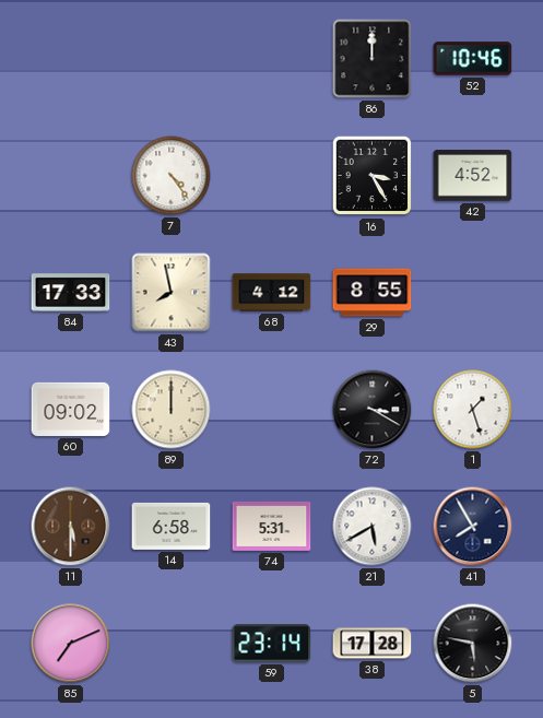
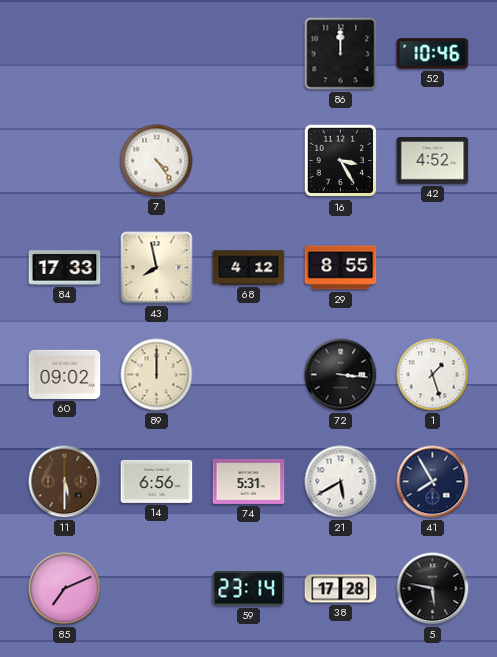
72: 3:20 -> 3:16
14: 6:58 -> 6:56
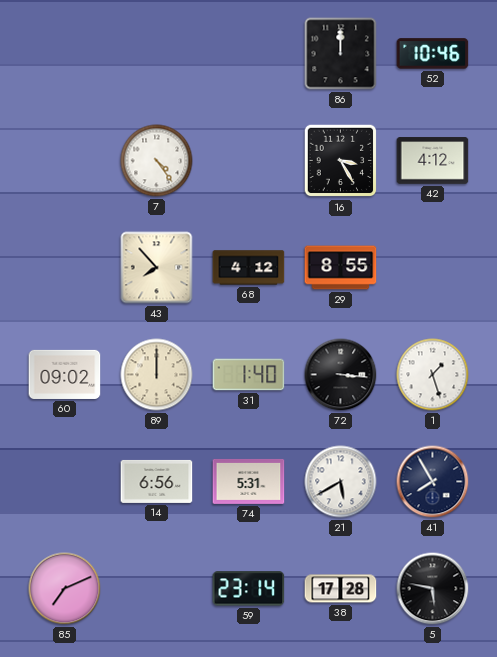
42: 4:52 -> 4:12
84: 17:33 -> none
43: 7:58 -> 7:53
31: none -> 1:40
11: 5:30 -> none
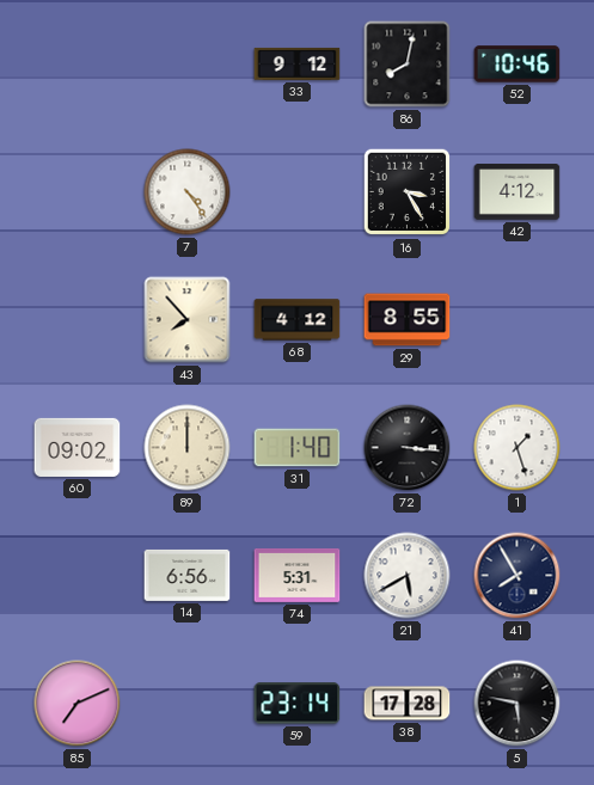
33: none -> 9:12
86: 12:00 -> 8:02
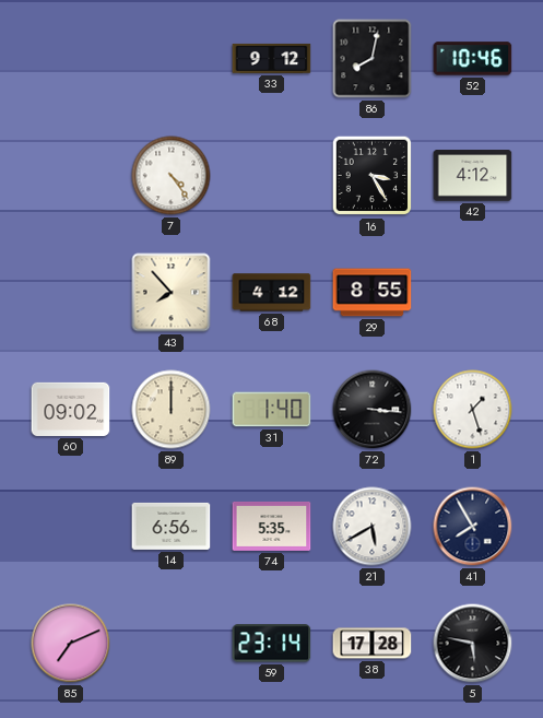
74: 5:31 -> 5:35
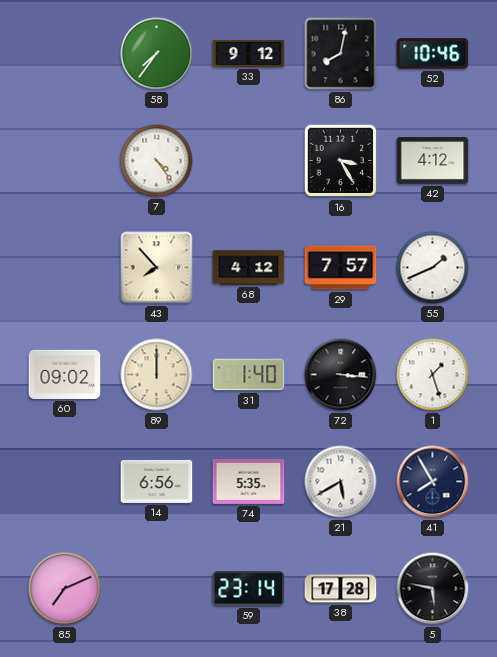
58: none -> 7:36
29: 8:55 -> 7:57
55: none -> 1:41
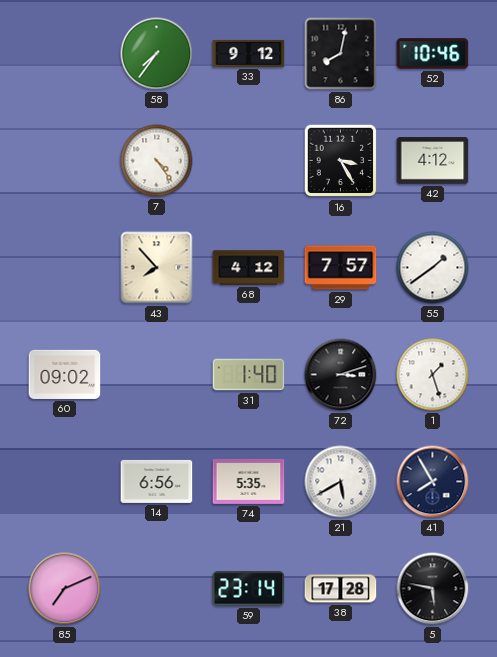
55: 1:41 -> 1:39
89: 12:00 -> none
72: 3:16 -> 3:12
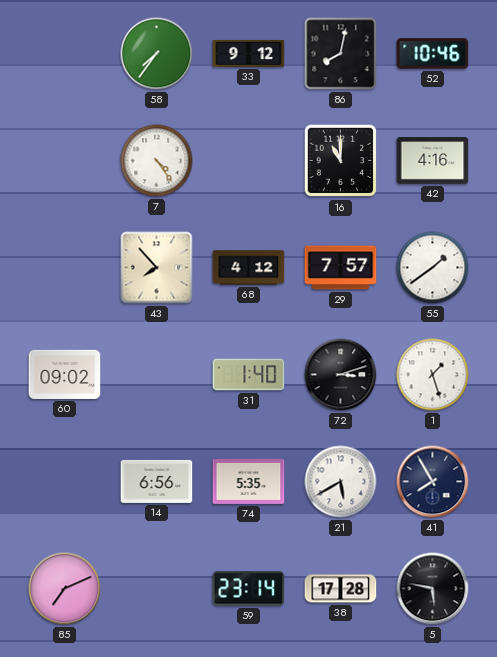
16: 3:25 -> 11:00
42: 4:12 -> 4:16
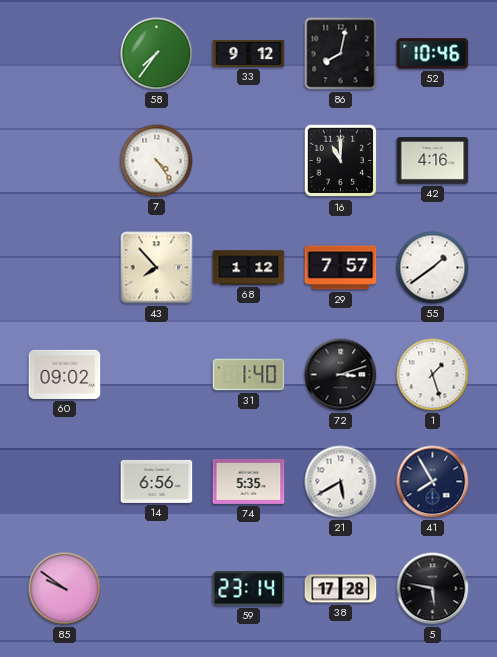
68: 4:12 -> 1:12
85: 7:11 -> 9:51
